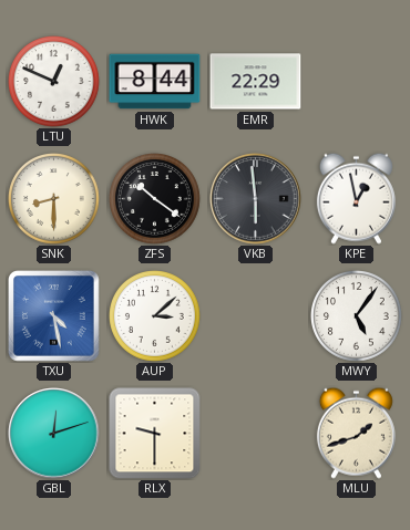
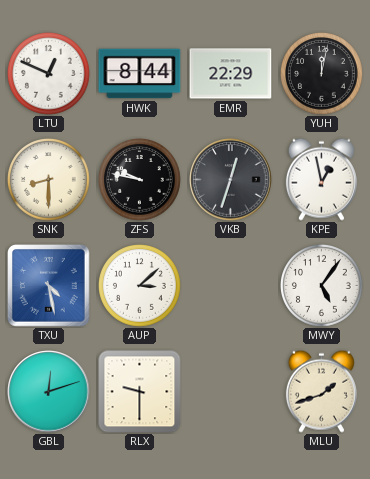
YUH: none -> 12:02
ZFS: 10:21 -> 9:47
VKB: 5:59 -> 12:33
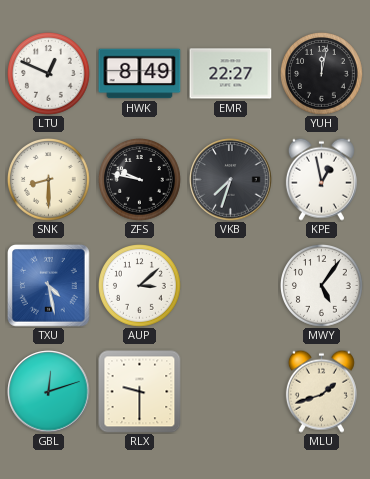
HWK: 8:44 -> 8:49
EMR: 22:29 -> 22:27
VKB: 12:33 -> 7:33
